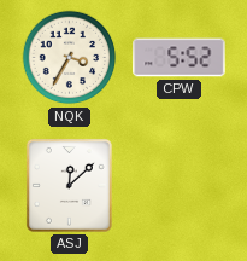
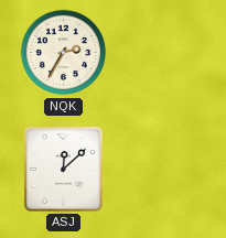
NQK: 3:35 -> 2:35
CPW: 5:52 -> none
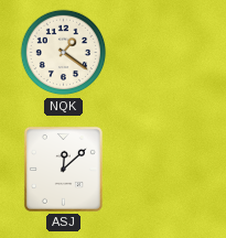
NQK: 2:35 -> 1:21
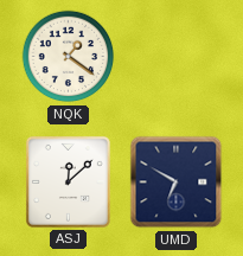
UMD: none -> 6:50
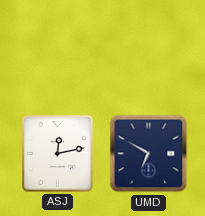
NQK: 1:21 -> none
ASJ: 12:08 -> 12:13
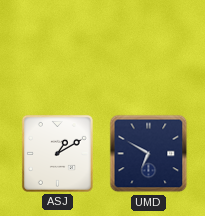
ASJ: 12:13 -> 1:10
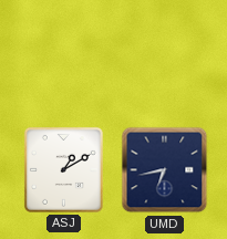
UMD: 6:50 -> 6:43
